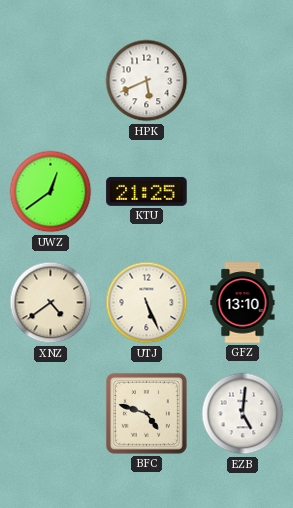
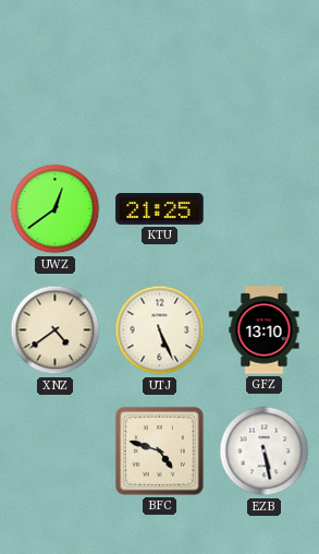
HPK: 5:41 -> none
EZB: 5:01 -> 5:28
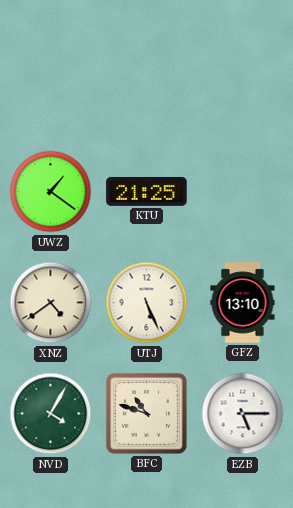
UWZ: 12:39 -> 1:21
NVD: none -> 4:05
BFC: 4:48 -> 10:48
EZB: 5:28 -> 5:15
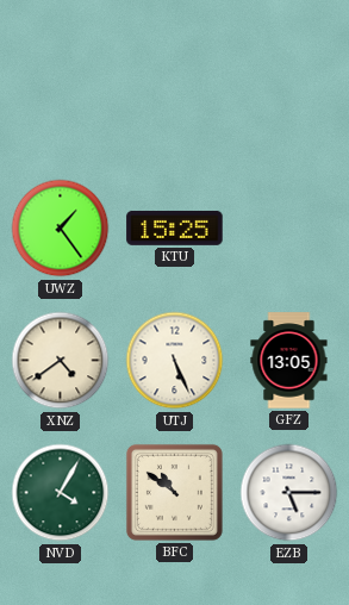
UWZ: 1:21 -> 1:24
KTU: 21:25 -> 15:25
GFZ: 13:10 -> 13:05
BFC: 10:48 -> 10:51
